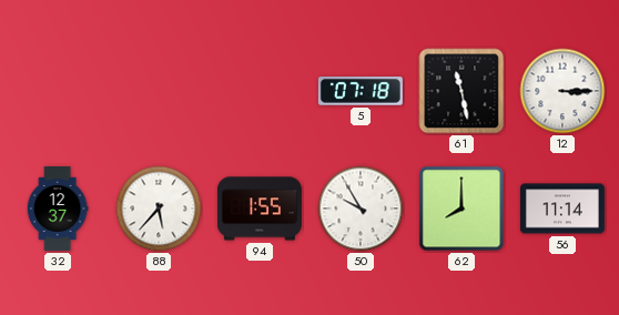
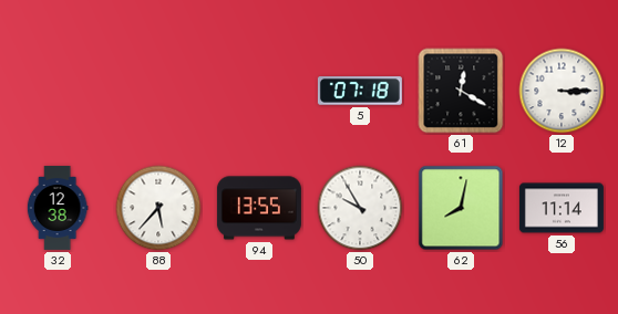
61: 11:28 -> 12:20
32: 12:37 -> 12:38
94: 1:55 -> 13:55
62: 8:00 -> 8:02
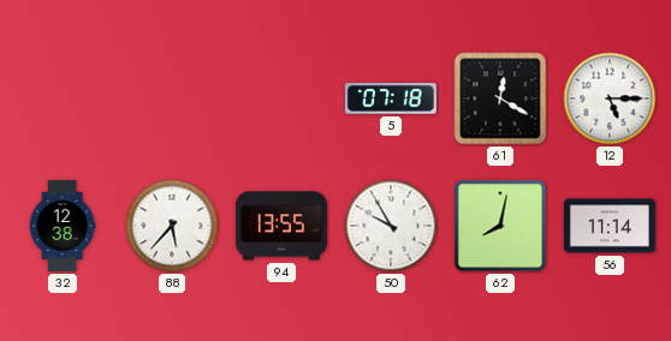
12: 3:15 -> 5:15
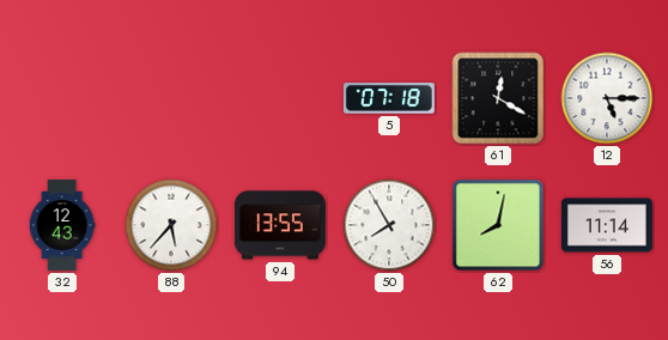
32: 12:38 -> 12:43
50: 9:55 -> 7:55
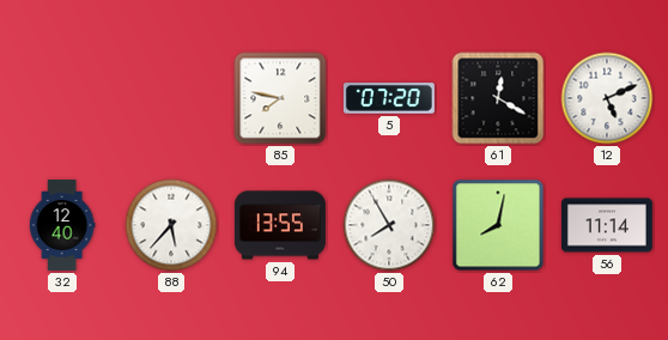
85: none -> 7:47
5: 07:18 -> 07:20
12: 5:15 -> 5:11
32: 12:43 -> 12:40
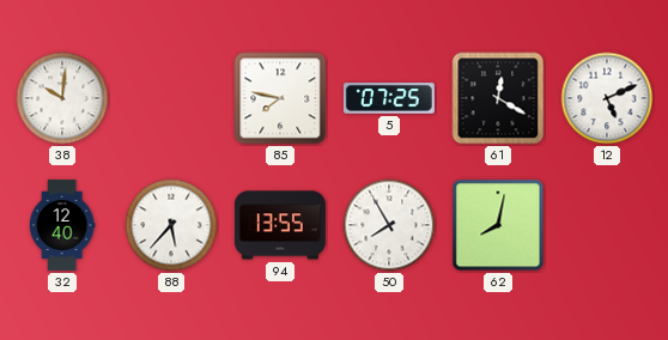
38: none -> 10:01
5: 07:20 -> 07:25
56: 11:14 -> none
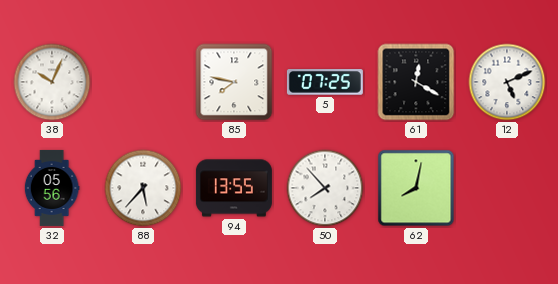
38: 10:01 -> 10:04
32: 12:40 -> 05:56
50: 7:55 -> 7:53
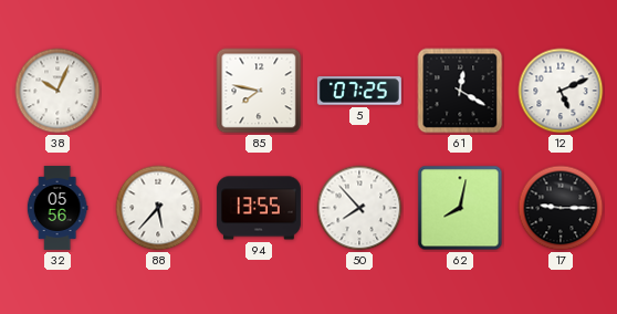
17: none -> 9:15
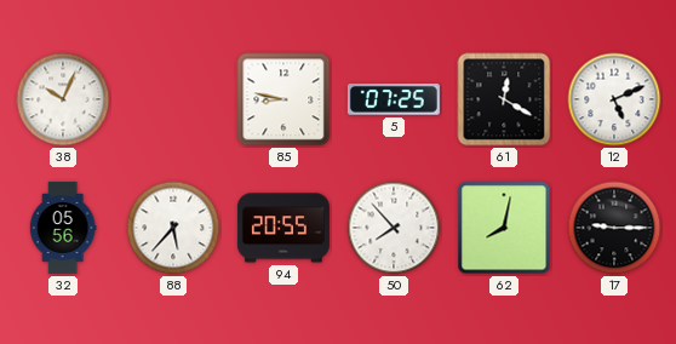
85: 7:47 -> 8:47
94: 13:55 -> 20:55
